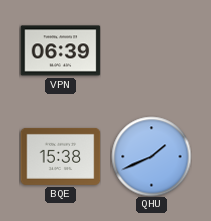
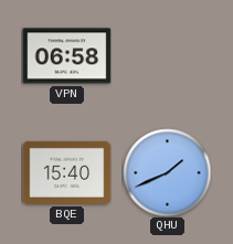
VPN: 06:39 -> 06:58
BQE: 15:38 -> 15:40
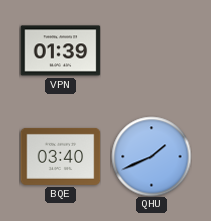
VPN: 06:58 -> 01:39
BQE: 15:40 -> 03:40
